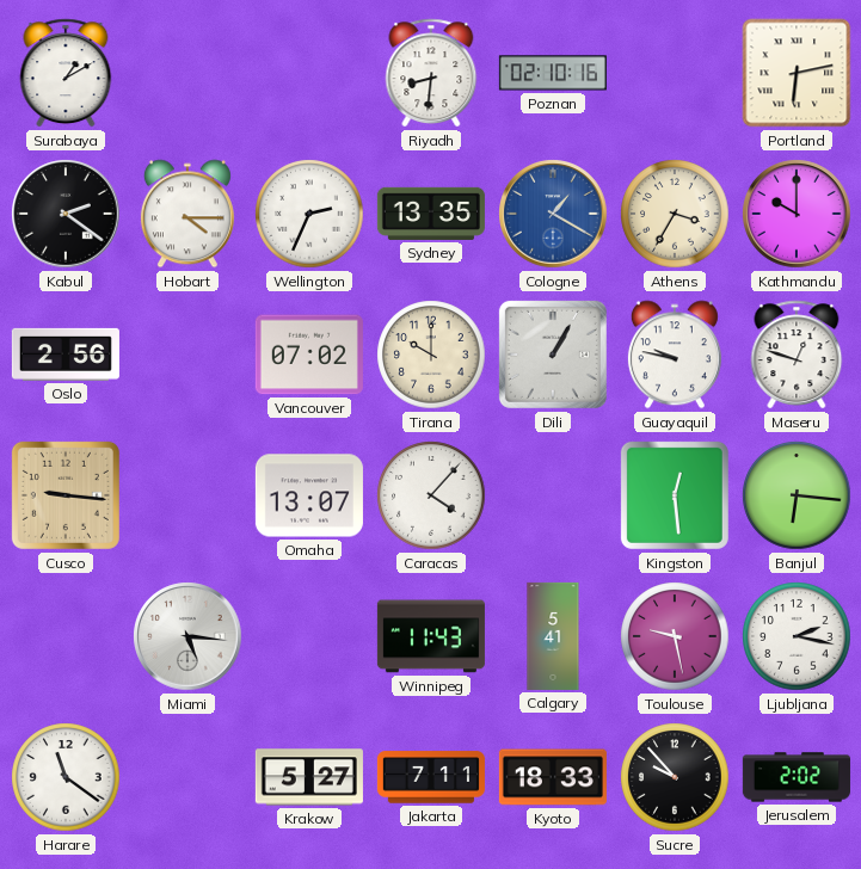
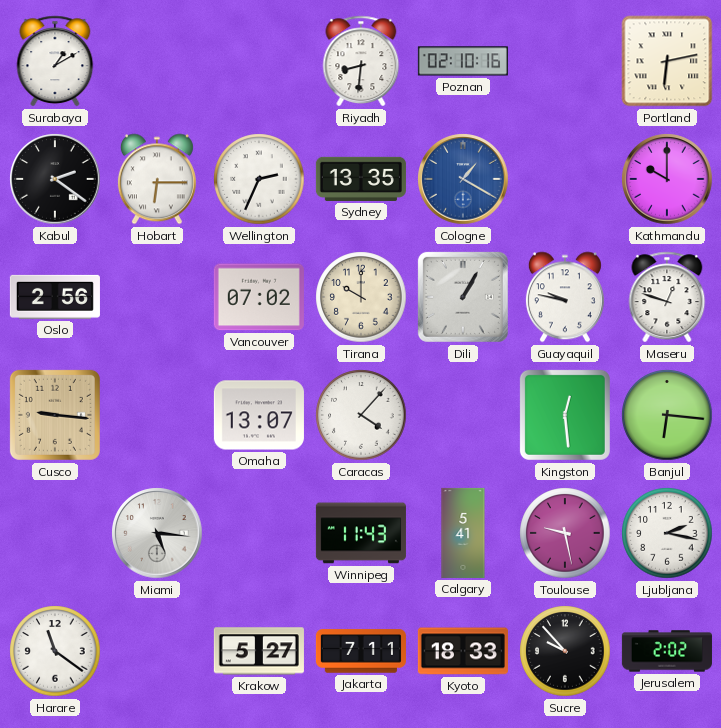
Hobart: 4:15 -> 6:15
Athens: 3:35 -> none
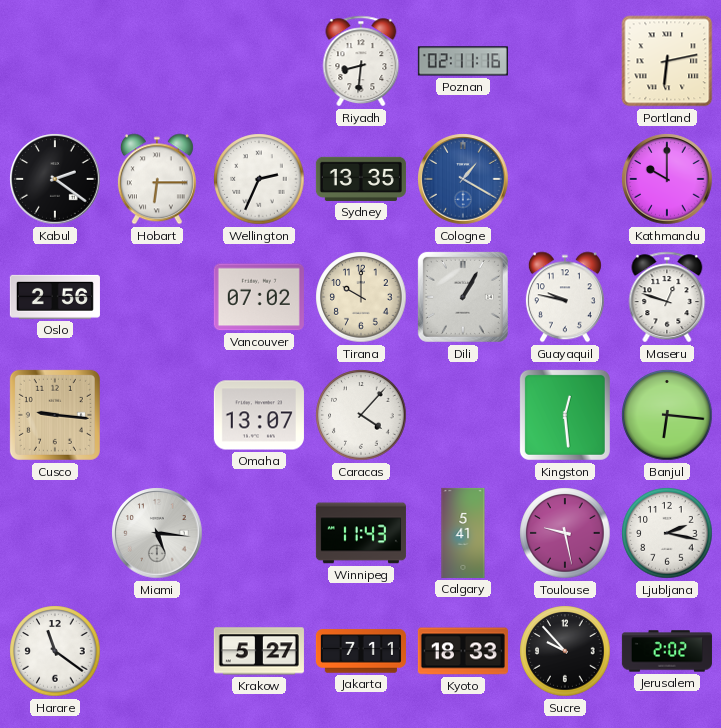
Surabaya: 1:10 -> none
Poznan: 02:10 -> 02:11
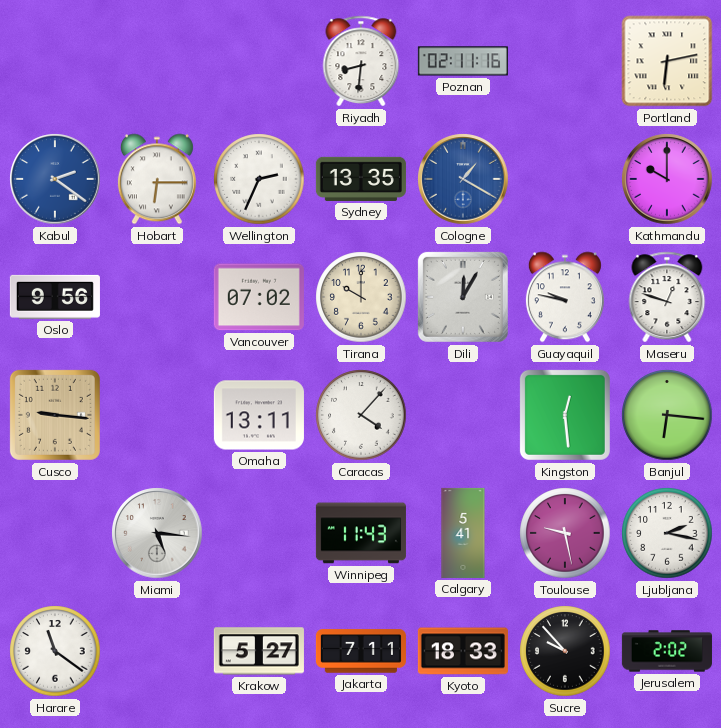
Kabul dial: black -> blue
Oslo: 2:56 -> 9:56
Dili: 1:05 -> 12:05
Omaha: 13:07 -> 13:11
